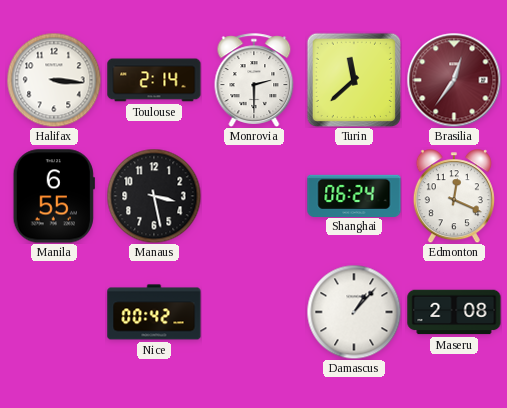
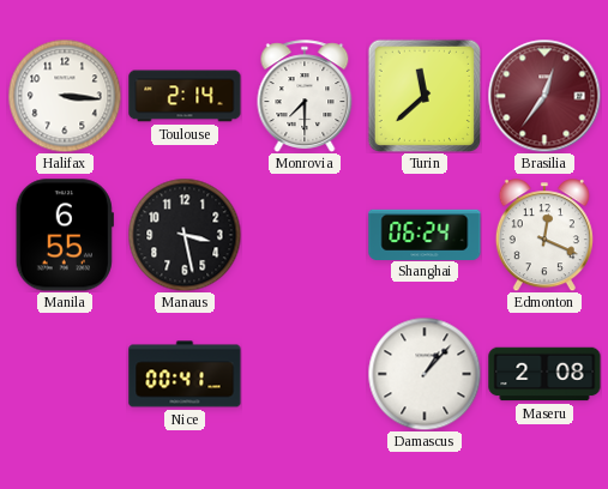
Monrovia: 2:30 -> 7:30
Nice: 00:42 -> 00:41
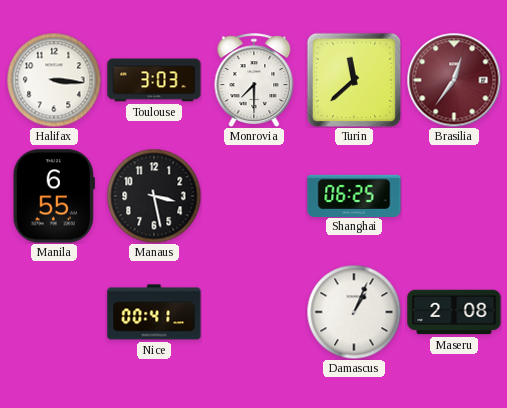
Toulouse: 2:14 -> 3:03
Shanghai: 06:24 -> 06:25
Edmonton: 12:19 -> none
Damascus: 1:07 -> 1:04
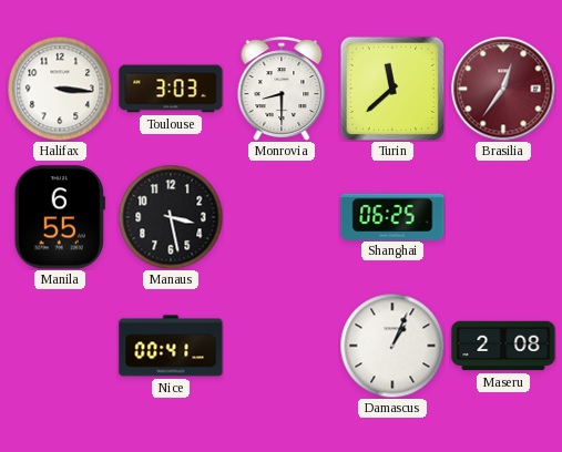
Monrovia: 7:30 -> 8:30
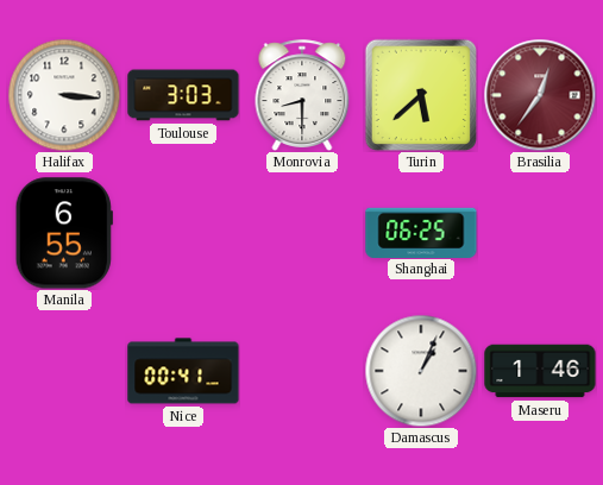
Turin: 11:38 -> 5:38
Manaus: 3:28 -> none
Maseru: 2:08 -> 1:46
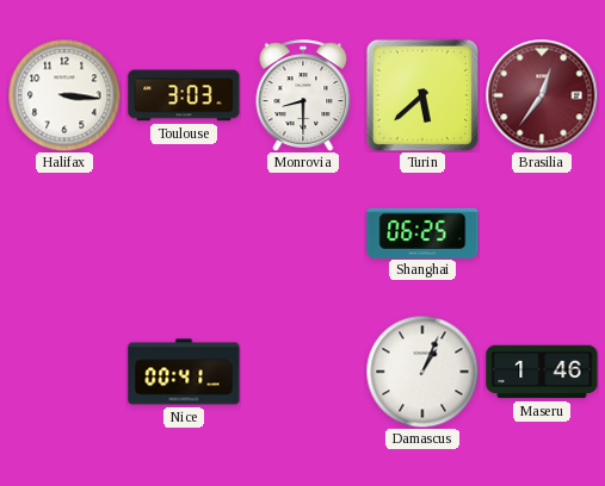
Manila: 6:55 -> none
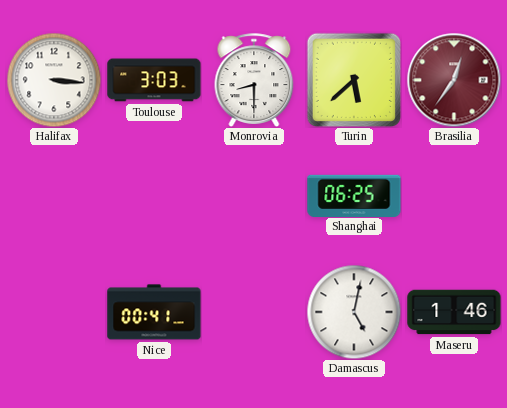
Damascus: 1:04 -> 5:02
